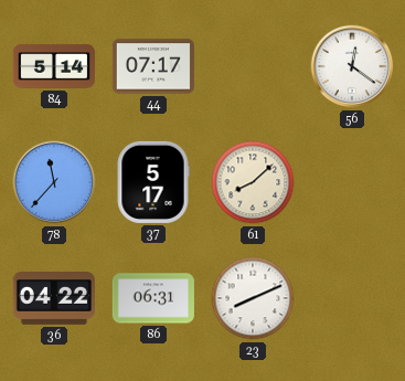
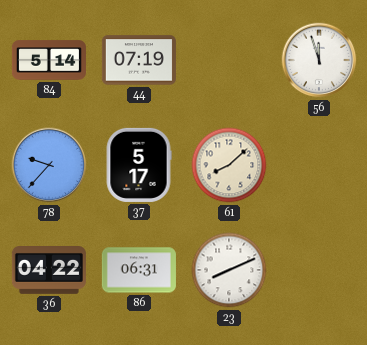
44: 07:17 -> 07:19
56: 12:21 -> 11:57
78: 11:37 -> 9:37
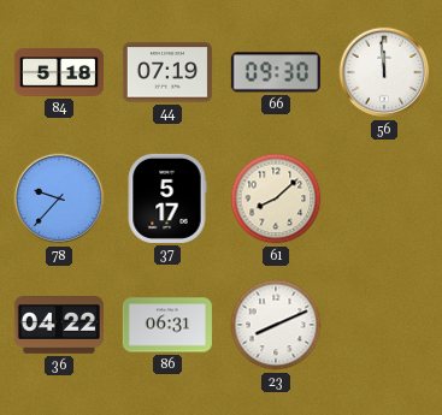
84: 5:14 -> 5:18
66: none -> 09:30
56: 11:57 -> 11:59
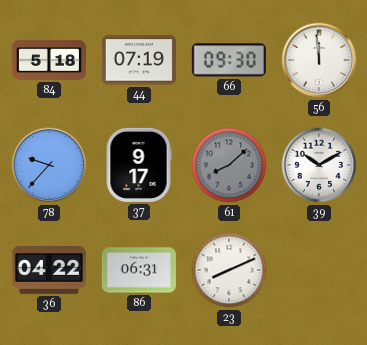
37: 5:17 -> 9:17
61 dial: cream -> grey
39: none -> 10:10
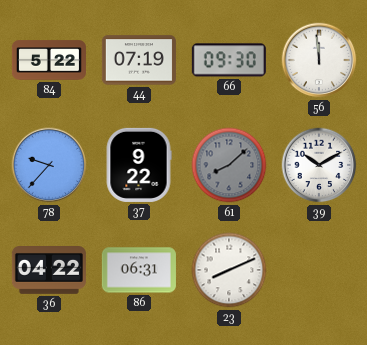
84: 5:18 -> 5:22
37: 9:17 -> 9:22
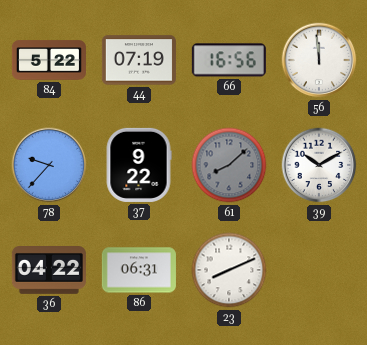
66: 09:30 -> 16:56
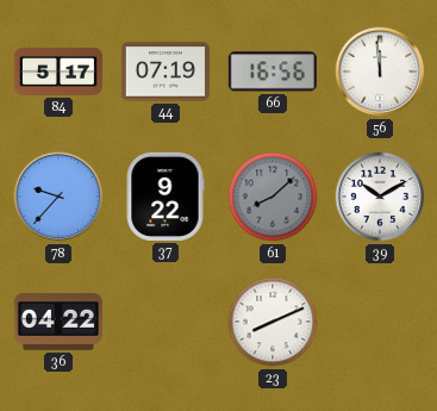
84: 5:22 -> 5:17
86: 06:31 -> none
